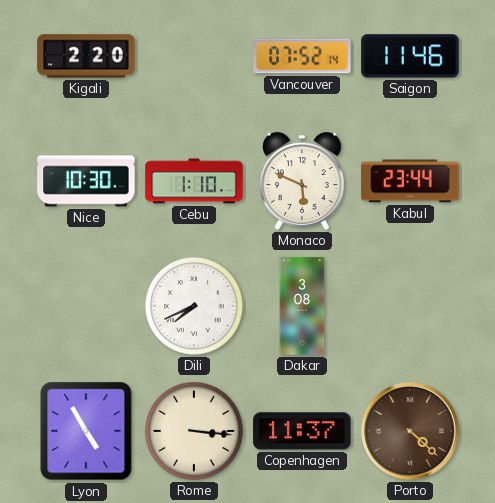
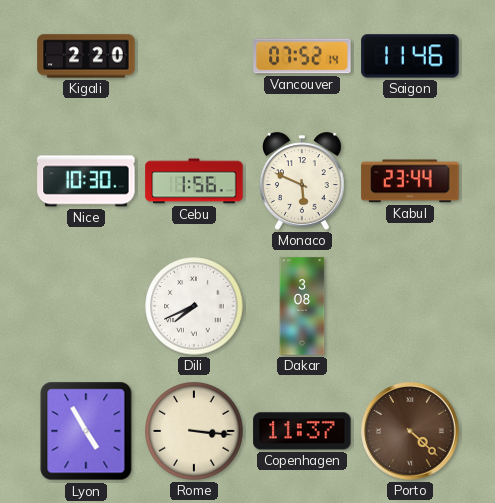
Cebu: 1:10 -> 1:56
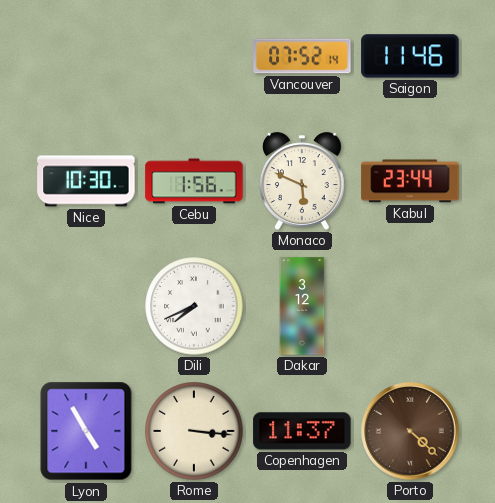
Kigali: 2:20 -> none
Dakar: 3:08 -> 3:12
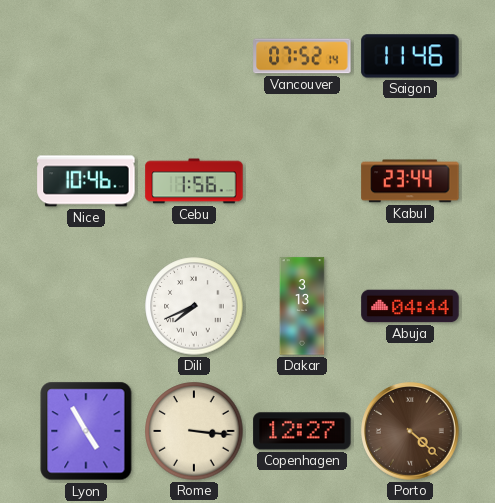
Nice: 10:30 -> 10:46
Monaco: 5:49 -> none
Dakar: 3:12 -> 3:13
Abuja: none -> 04:44
Copenhagen: 11:37 -> 12:27
